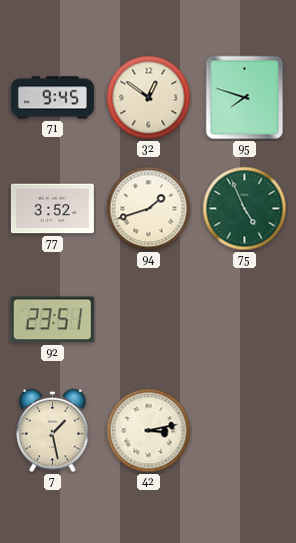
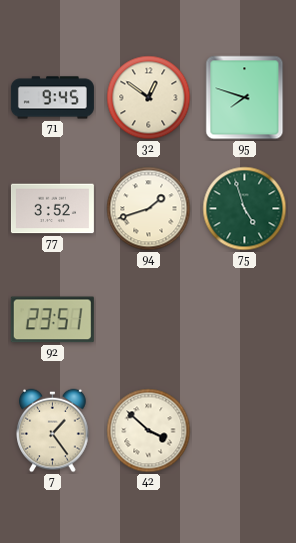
75: 4:56 -> 4:57
7: 1:28 -> 1:24
42: 3:13 -> 3:52
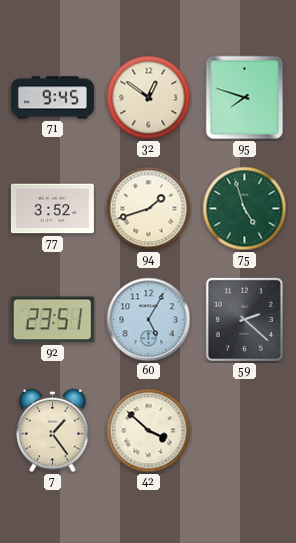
60: none -> 5:05
59: none -> 2:22
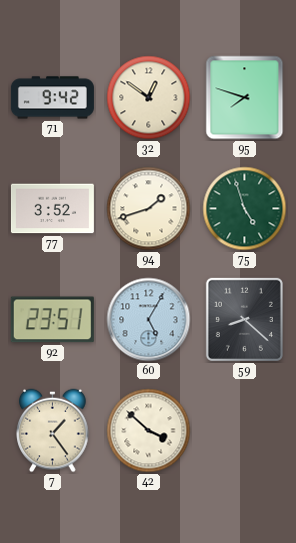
71: 9:45 -> 9:42
59: 2:22 -> 8:22
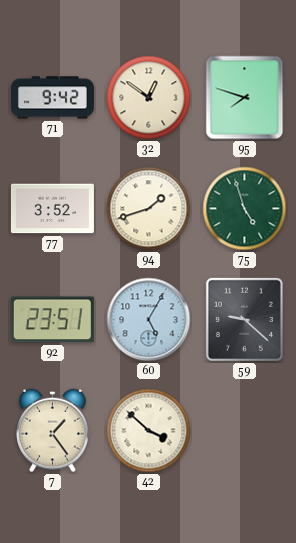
59: 8:22 -> 9:22
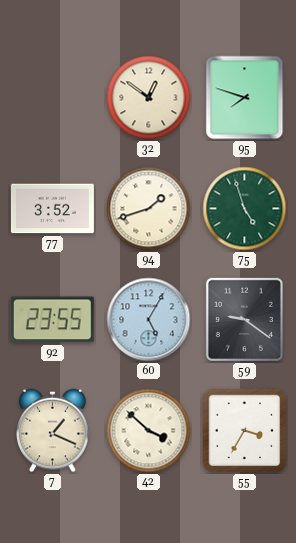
71: 9:42 -> none
92: 23:51 -> 23:55
59: 9:22 -> 9:21
7: 1:24 -> 1:19
55: none -> 3:35
